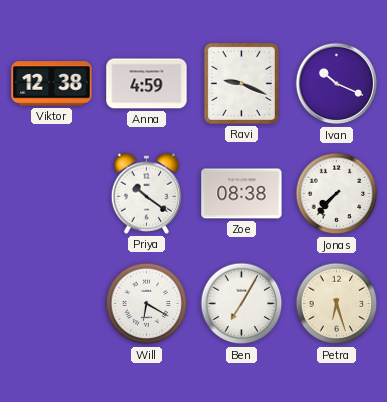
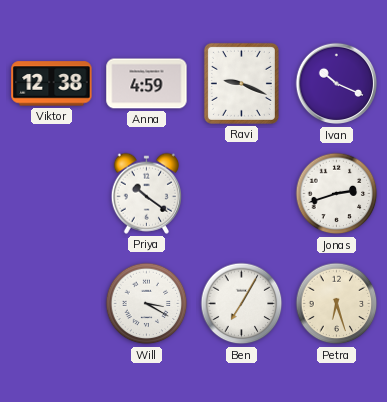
Zoe: 08:38 -> none
Jonas: 7:37 -> 2:42
Will: 6:20 -> 3:20
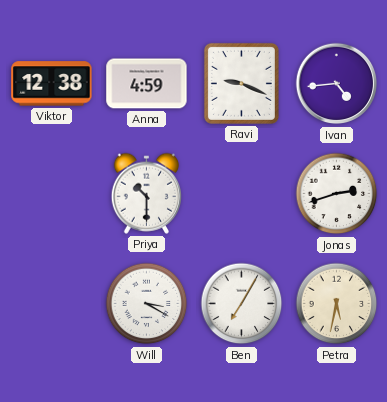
Ivan: 10:19 -> 4:44
Priya: 10:21 -> 10:30
Petra: 6:27 -> 5:32
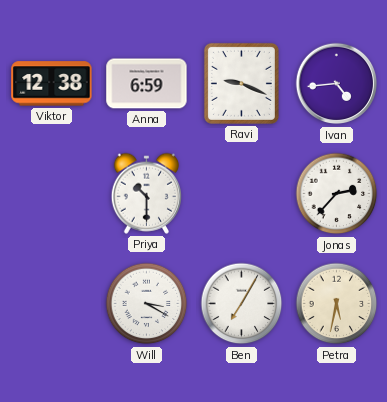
Anna: 4:59 -> 6:59
Jonas: 2:42 -> 2:37
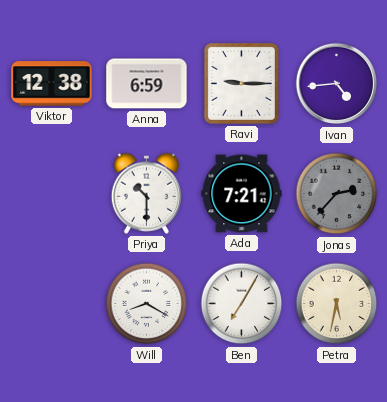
Ravi: 9:19 -> 9:15
Ada: none -> 7:21
Jonas dial: white -> grey
Will: 3:20 -> 8:20
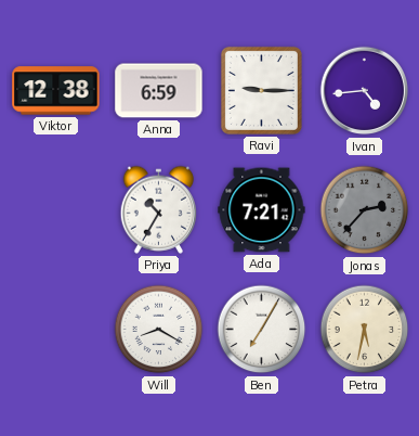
Priya: 10:30 -> 10:35
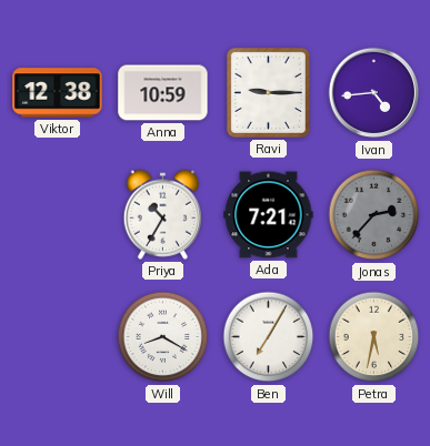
Anna: 6:59 -> 10:59
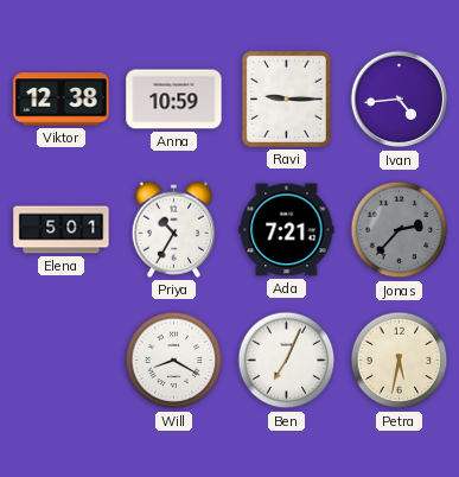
Elena: none -> 5:01
Ben: 7:05 -> 7:04
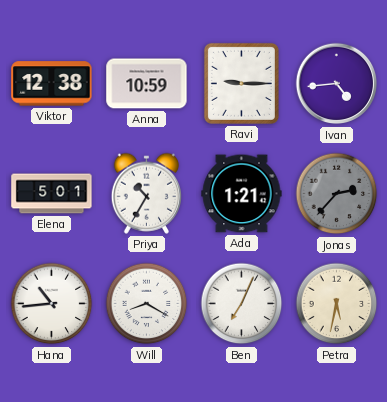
Ada: 7:21 -> 1:21
Hana: none -> 10:44
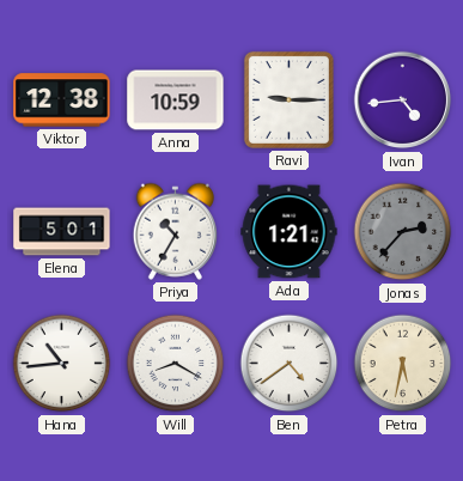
Ben: 7:04 -> 4:39
